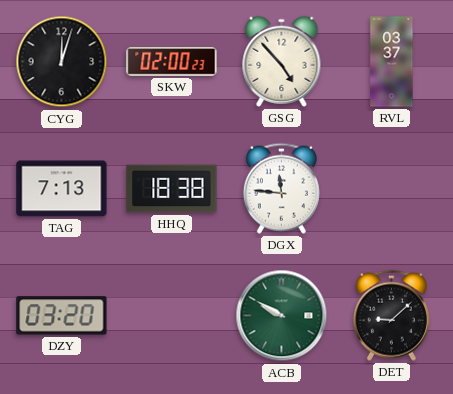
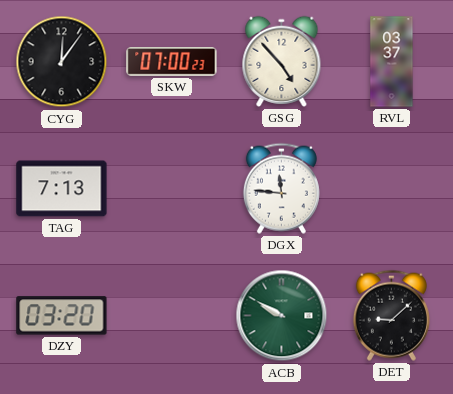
CYG: 12:03 -> 12:06
SKW: 02:00 -> 07:00
HHQ: 18:38 -> none
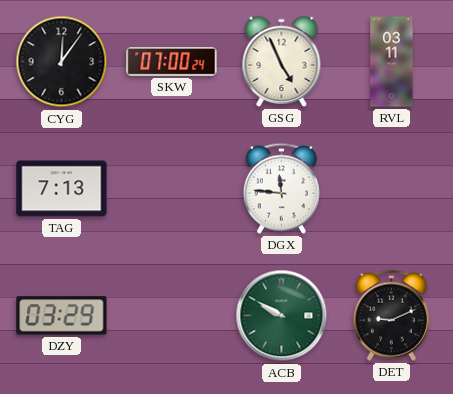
SKW: 07:00:23 -> 07:00:24
GSG: 4:53 -> 4:56
RVL: 03:37 -> 03:11
DZY: 03:20 -> 03:29
DET: 9:08 -> 9:11
